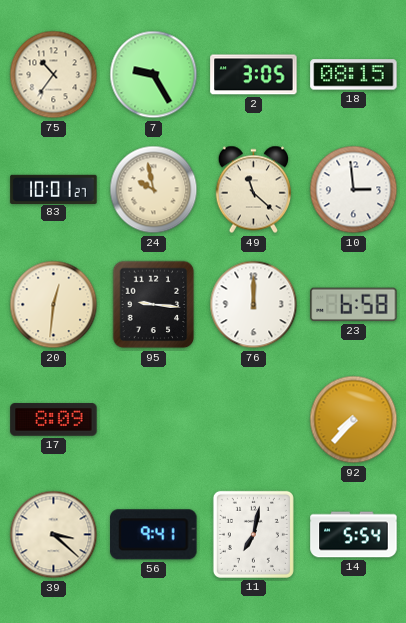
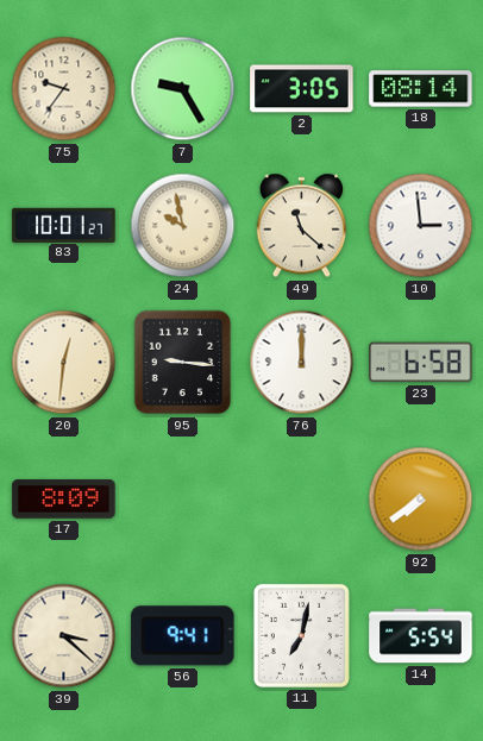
75: 10:36 -> 9:36
18: 08:15 -> 08:14
92: 7:37 -> 7:39
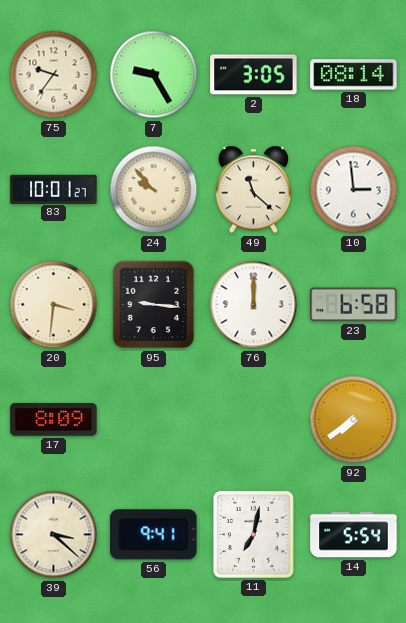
24: 9:58 -> 9:53
20: 12:31 -> 3:31
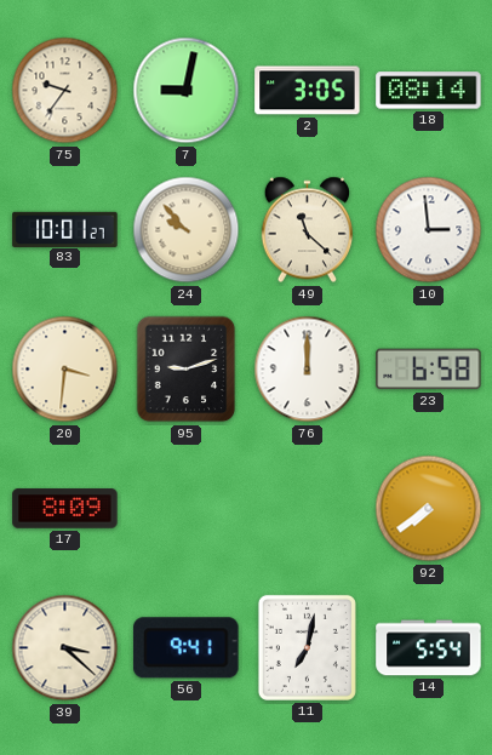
7: 9:25 -> 9:02
95: 9:16 -> 9:12
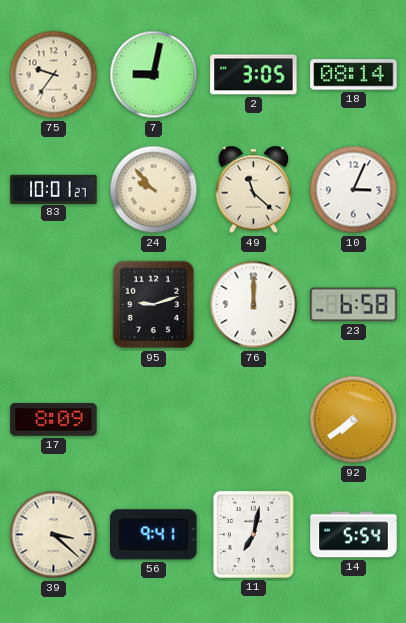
10: 2:59 -> 3:04
20: 3:31 -> none
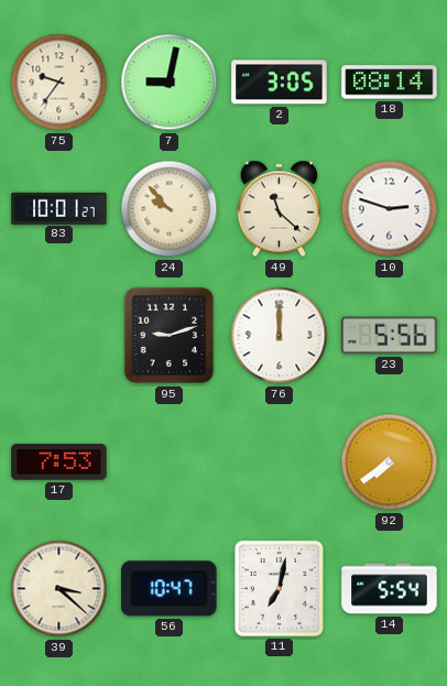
10: 3:04 -> 2:48
23: 6:58 -> 5:56
17: 8:09 -> 7:53
56: 9:41 -> 10:47
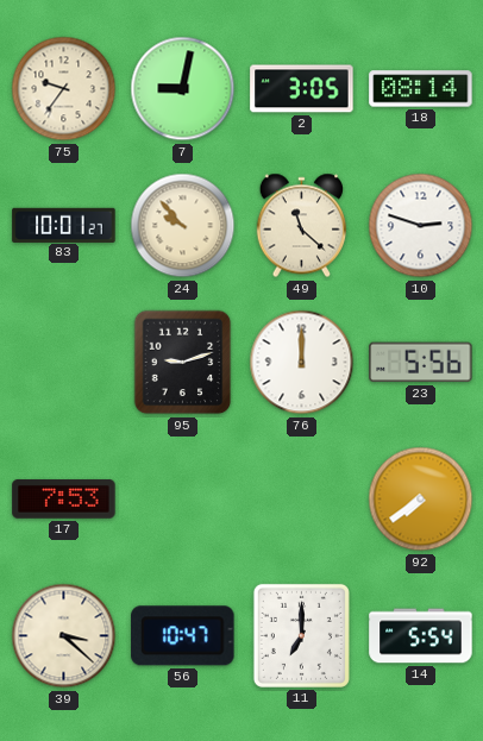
11: 7:02 -> 7:00
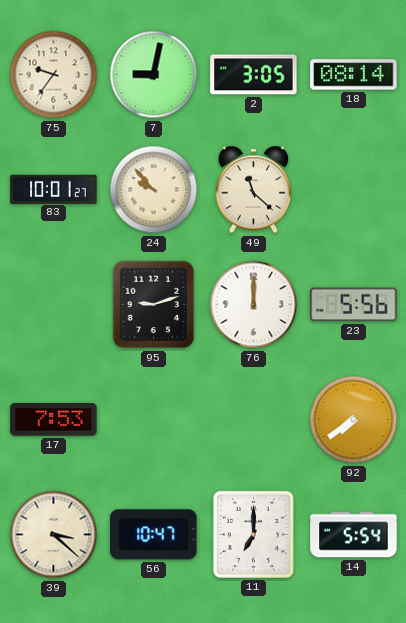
10: 2:48 -> none
